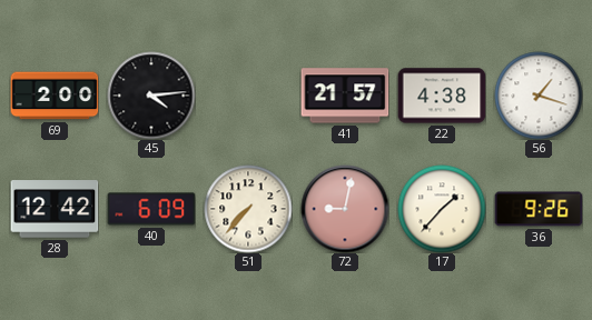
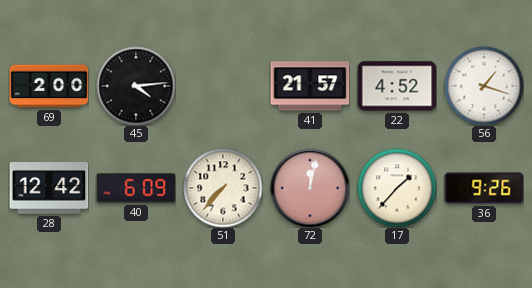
22: 4:38 -> 4:52
72: 9:02 -> 12:02
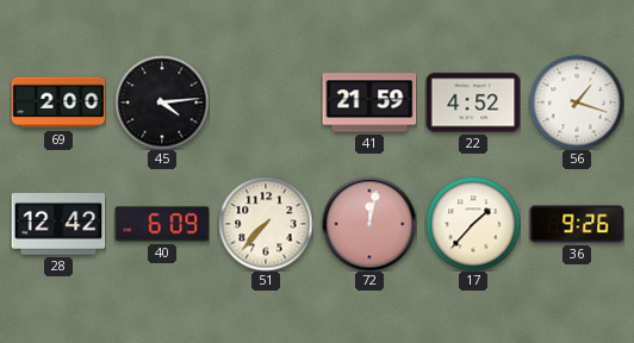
41: 21:57 -> 21:59
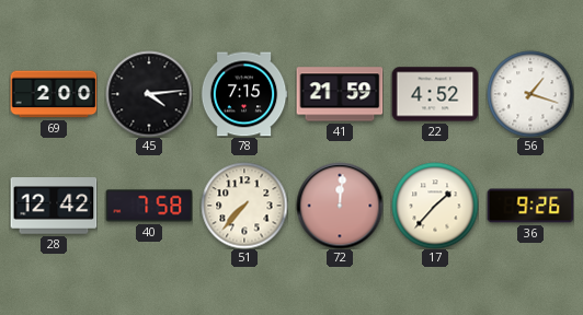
78: none -> 7:15
40: 6:09 -> 7:58
72: 12:02 -> 12:01
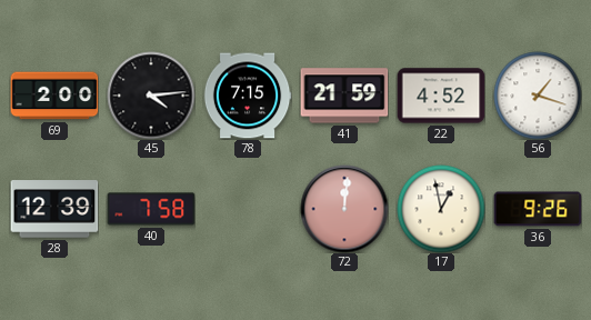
28: 12:42 -> 12:39
51: 7:37 -> none
17: 1:37 -> 12:58
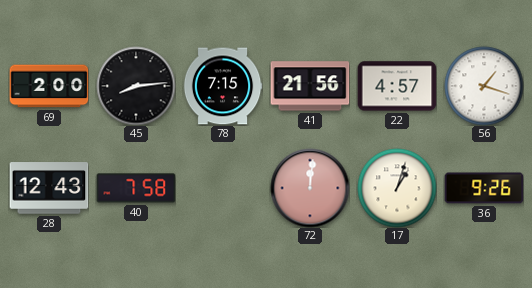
45: 4:14 -> 8:14
41: 21:59 -> 21:56
22: 4:52 -> 4:57
28: 12:39 -> 12:43
17: 12:58 -> 1:03
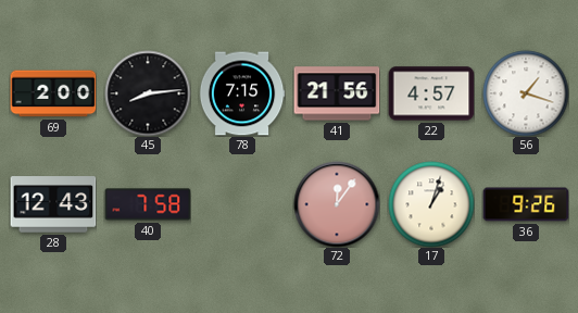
72: 12:01 -> 12:06
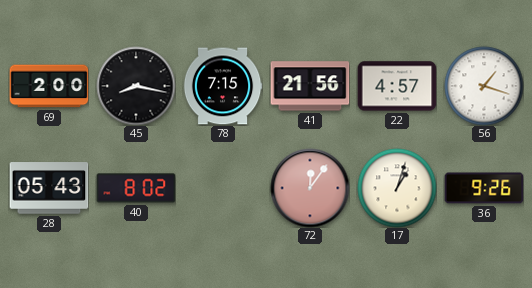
45: 8:14 -> 8:17
28: 12:43 -> 05:43
40: 7:58 -> 8:02
